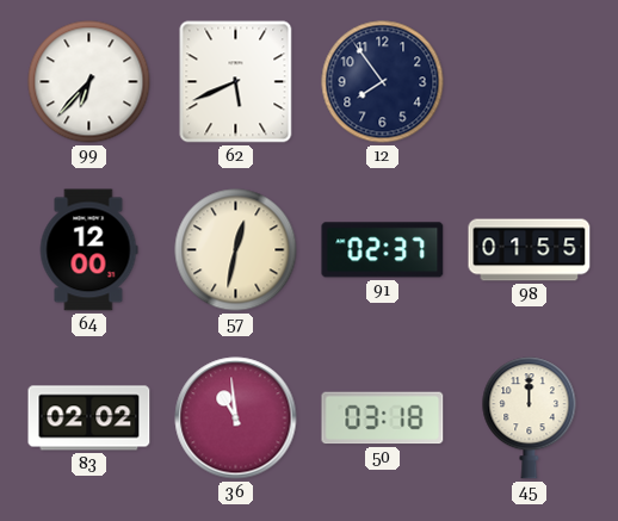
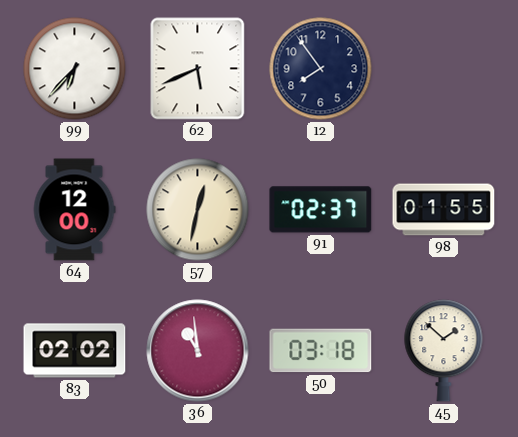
45: 12:00 -> 1:52
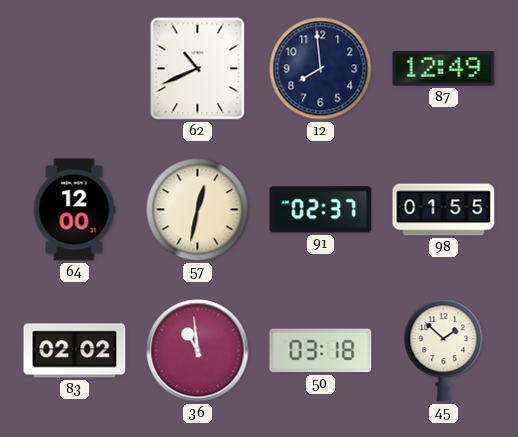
99: 6:37 -> none
62: 5:41 -> 10:41
12: 7:54 -> 7:59
87: none -> 12:49
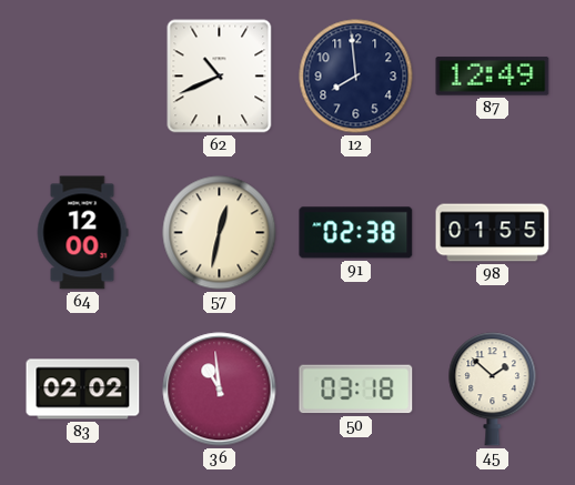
91: 02:37 -> 02:38
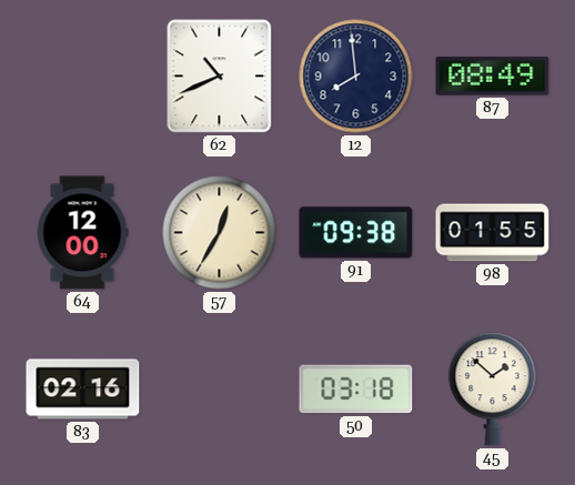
87: 12:49 -> 08:49
57: 12:32 -> 12:35
91: 02:38 -> 09:38
83: 02:02 -> 02:16
36: 10:59 -> none
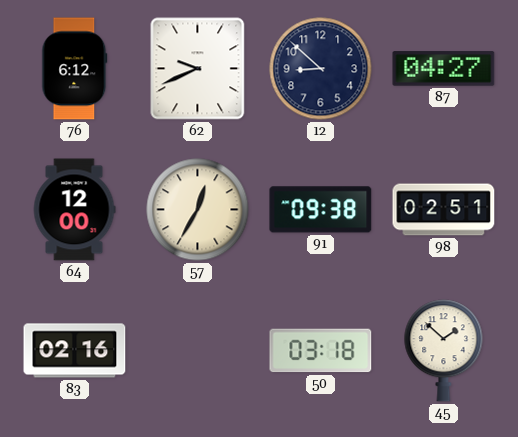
76: none -> 6:12
62: 10:41 -> 9:41
12: 7:59 -> 8:52
87: 08:49 -> 04:27
98: 01:55 -> 02:51
